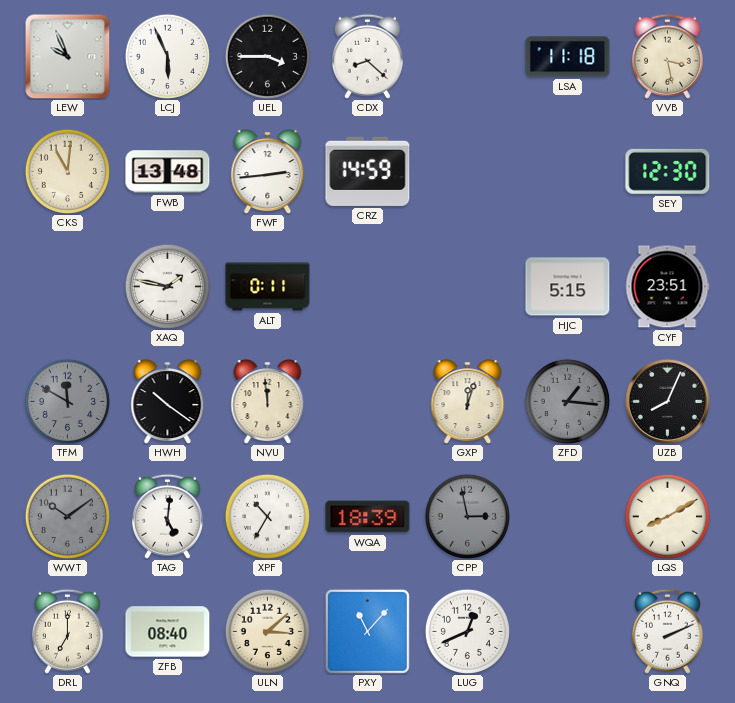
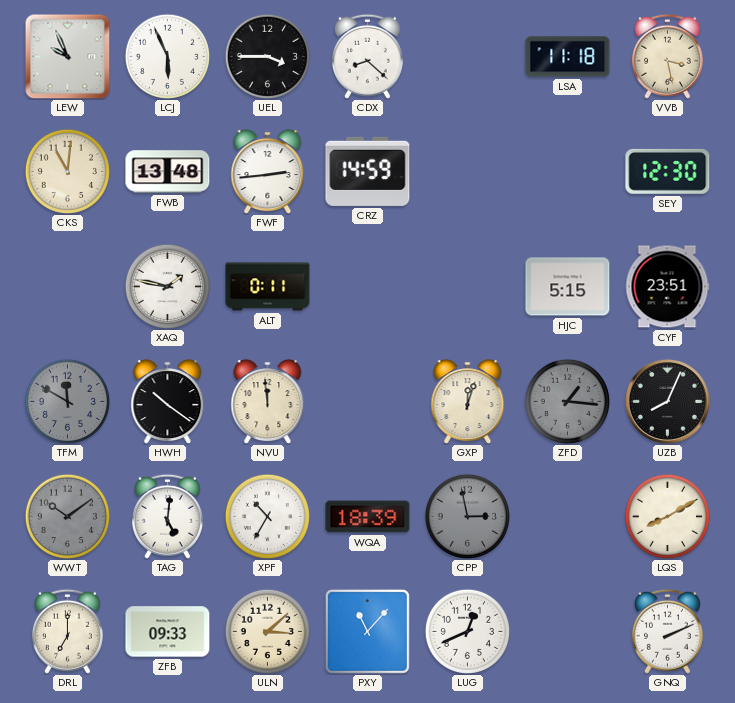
ZFB: 08:40 -> 09:33
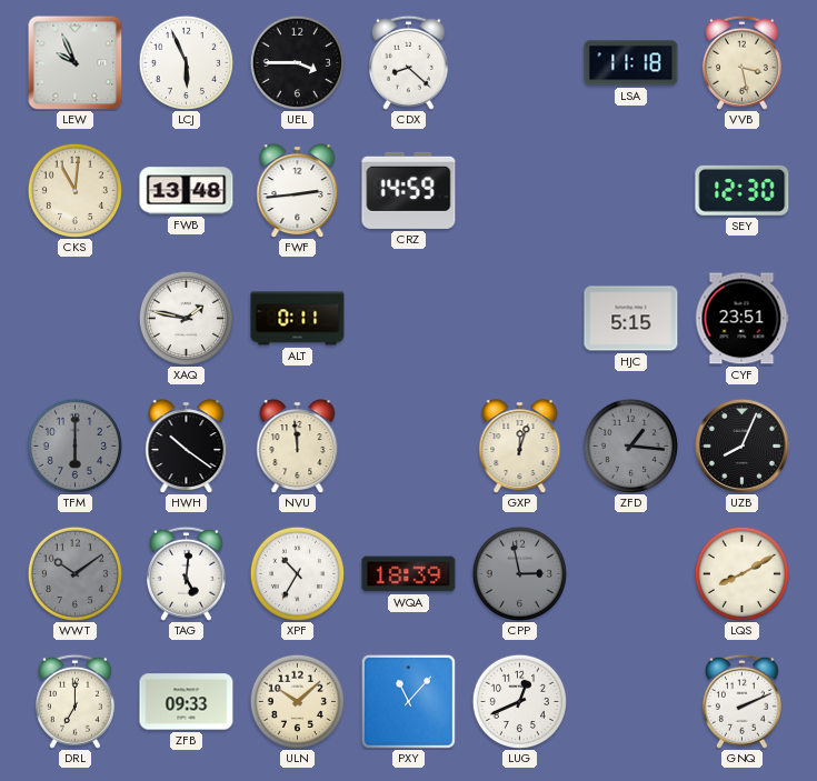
TFM: 11:50 -> 6:00
ULN: 3:08 -> 10:08
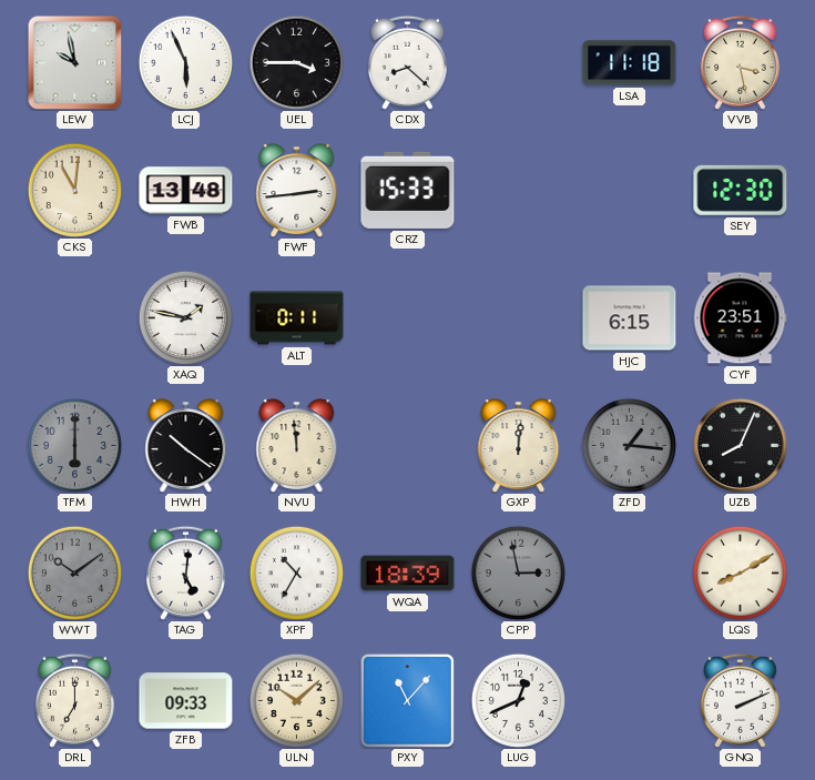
LEW: 9:56 -> 9:58
CRZ: 14:59 -> 15:33
HJC: 5:15 -> 6:15
GXP: 12:03 -> 12:01
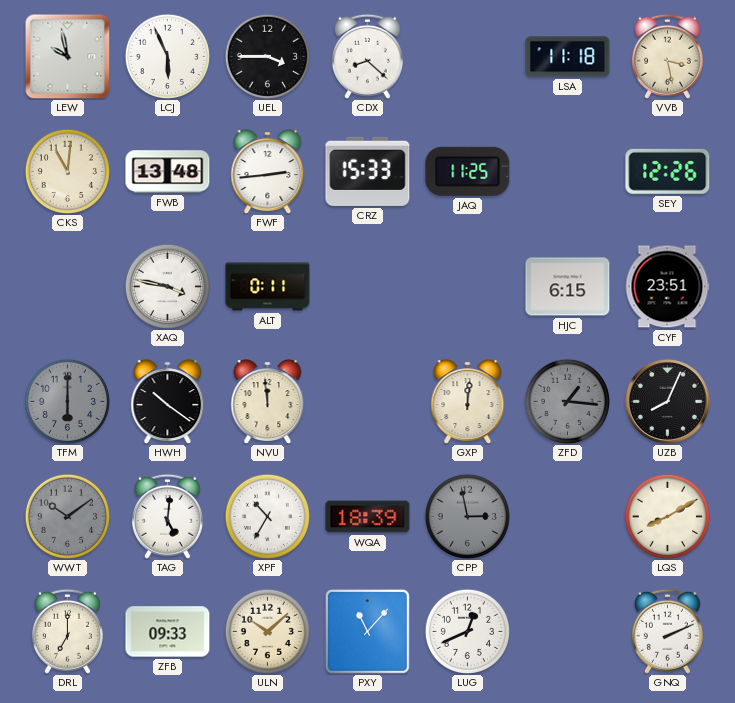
JAQ: none -> 11:25
SEY: 12:30 -> 12:26
XAQ: 1:47 -> 3:47
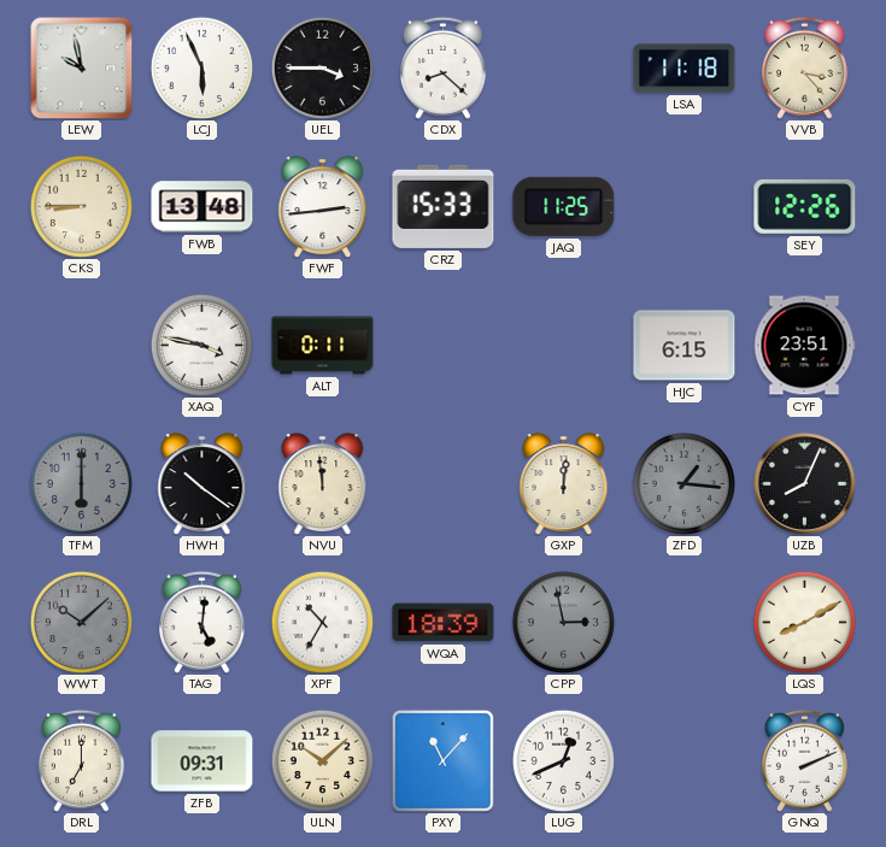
VVB: 3:28 -> 3:23
CKS: 11:01 -> 8:45
WWT: 10:09 -> 10:08
ZFB: 09:33 -> 09:31
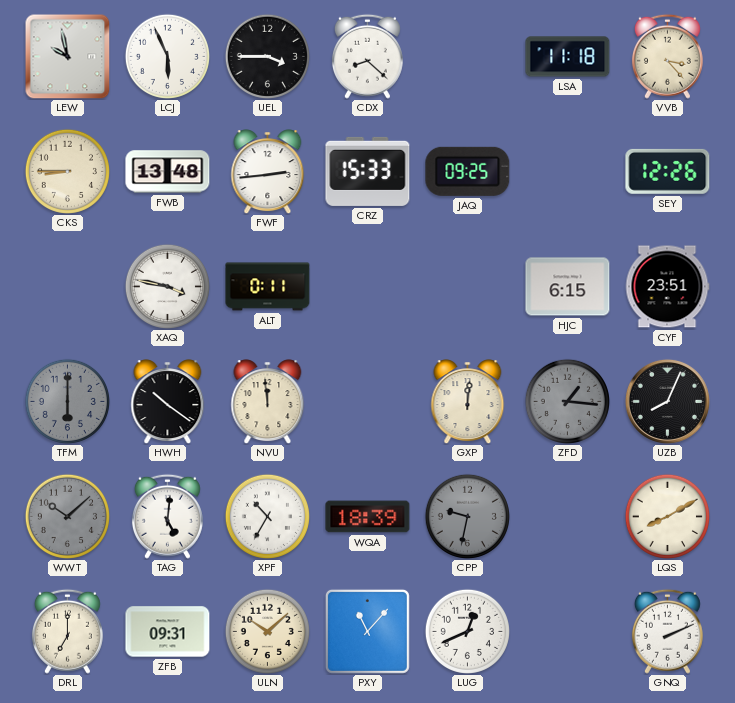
JAQ: 11:25 -> 09:25
CPP: 2:58 -> 9:32
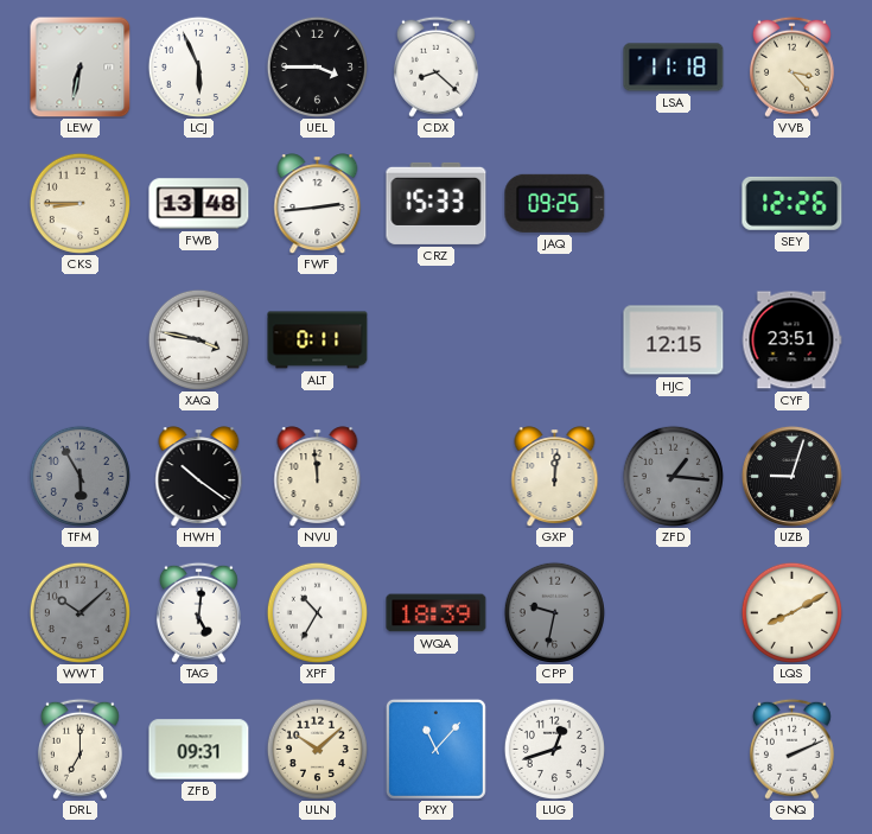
LEW: 9:58 -> 6:32
HJC: 6:15 -> 12:15
TFM: 6:00 -> 5:55
UZB: 8:04 -> 9:03
LUG: 12:41 -> 12:42
